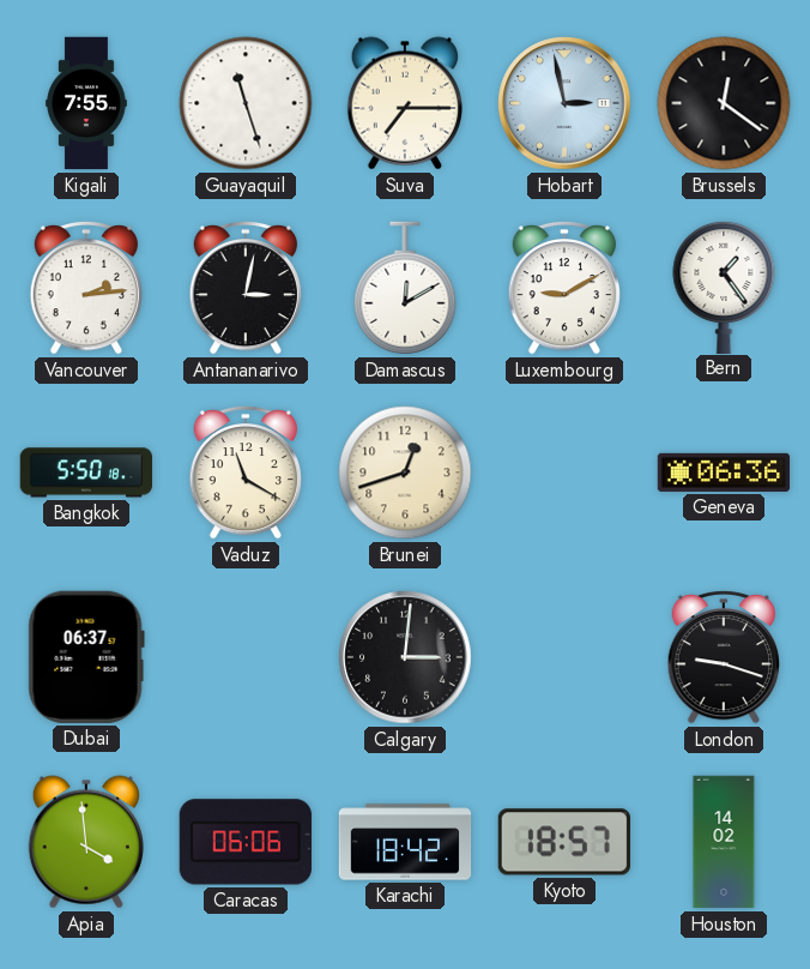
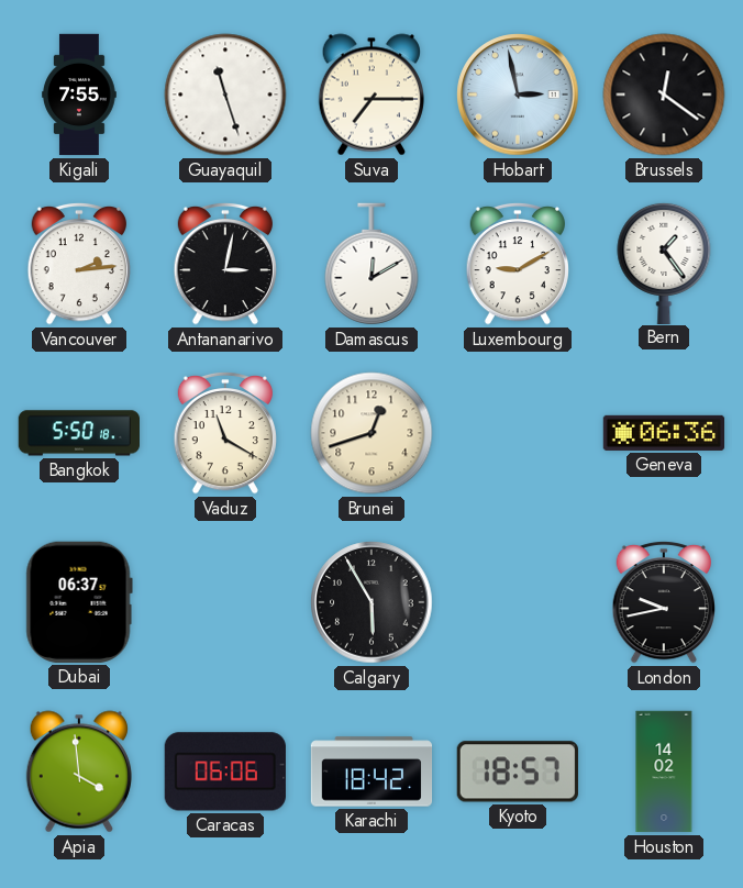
Calgary: 3:01 -> 5:55
London: 9:18 -> 9:43
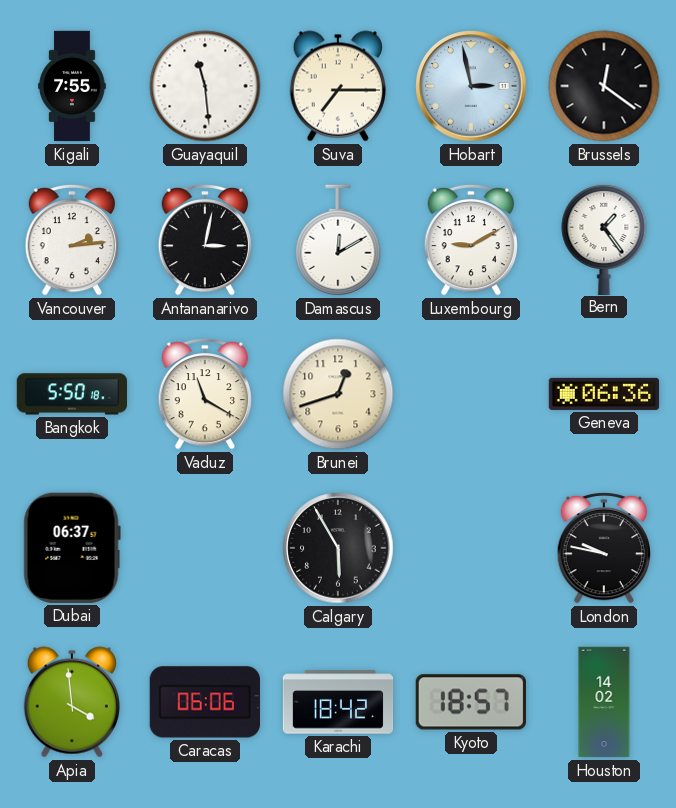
Guayaquil: 11:27 -> 11:29
London: 9:43 -> 9:47
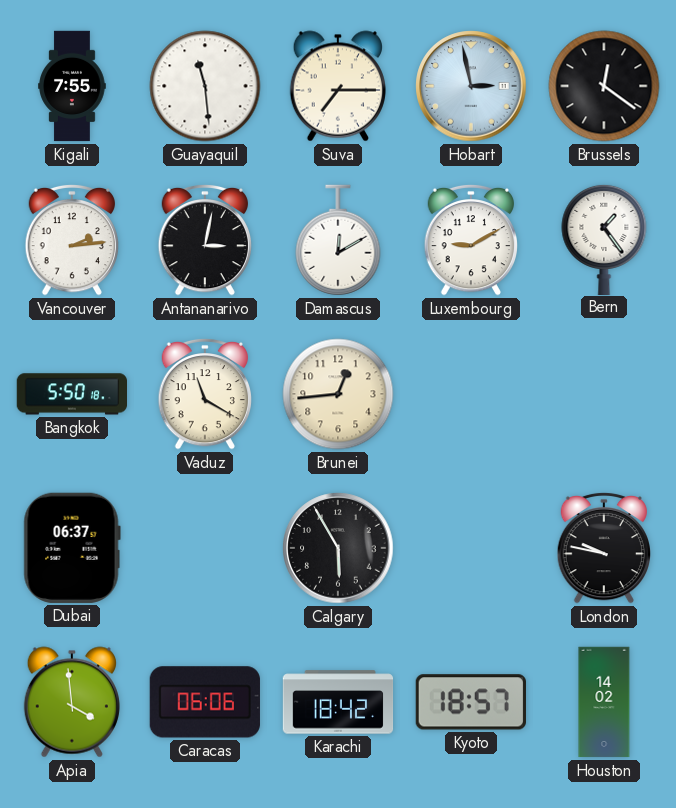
Brunei: 12:42 -> 12:44
Geneva: 06:36 -> none
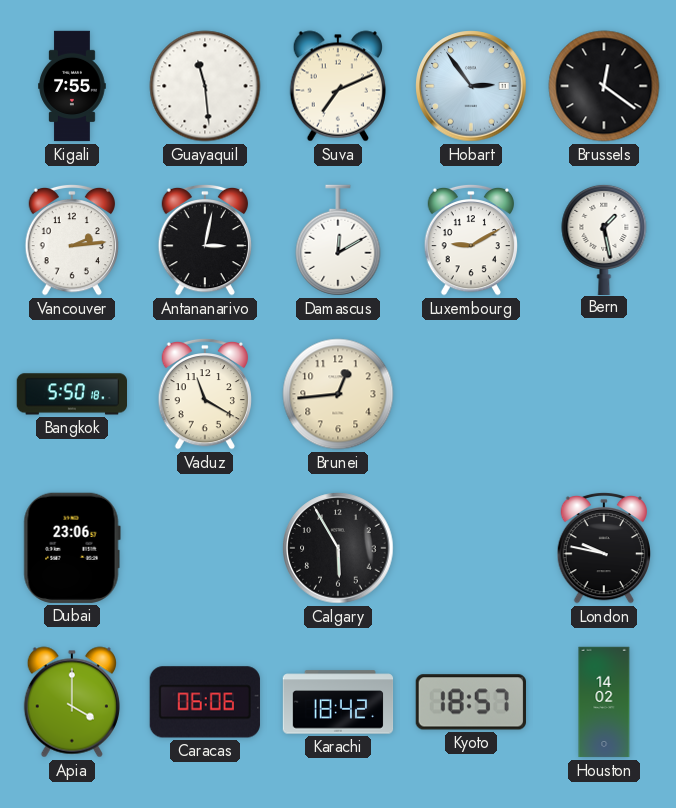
Suva: 7:15 -> 7:11
Hobart: 2:58 -> 2:54
Bern: 1:24 -> 1:28
Dubai: 06:37 -> 23:06
Apia: 3:59 -> 4:00
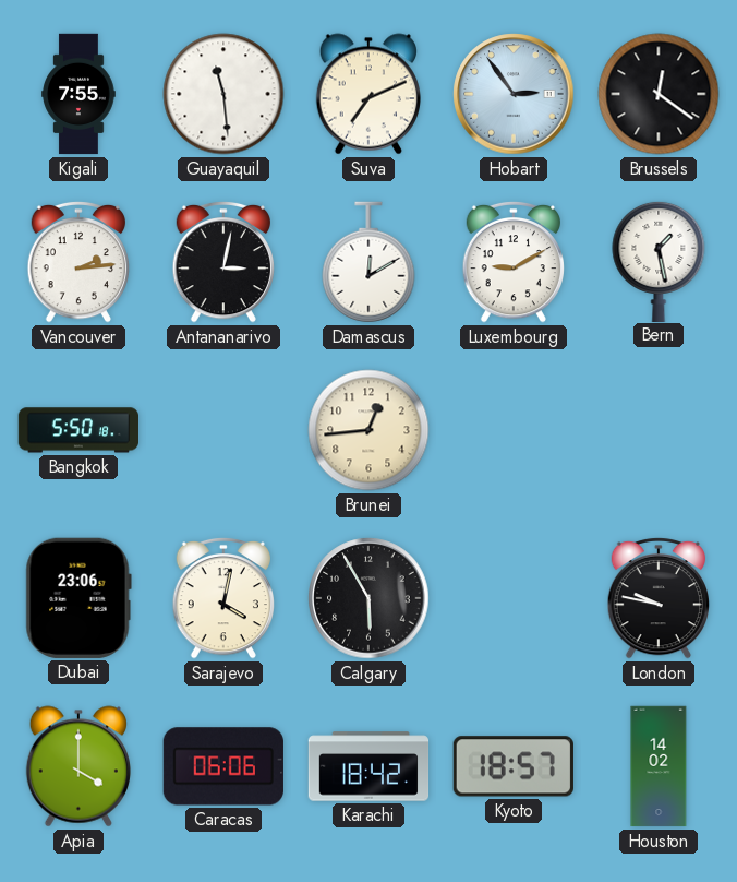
Vaduz: 11:20 -> none
Sarajevo: none -> 4:02
